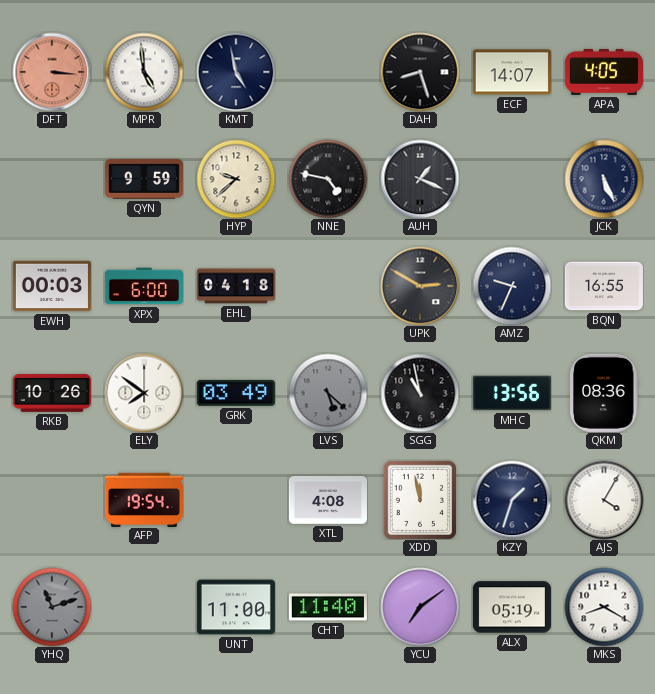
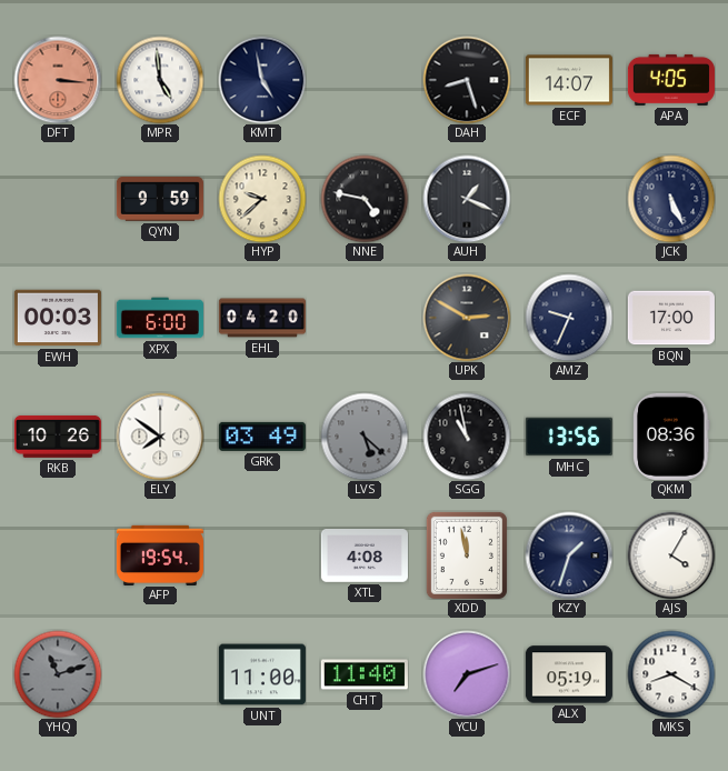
EHL: 04:18 -> 04:20
BQN: 16:55 -> 17:00
YCU: 7:09 -> 7:12
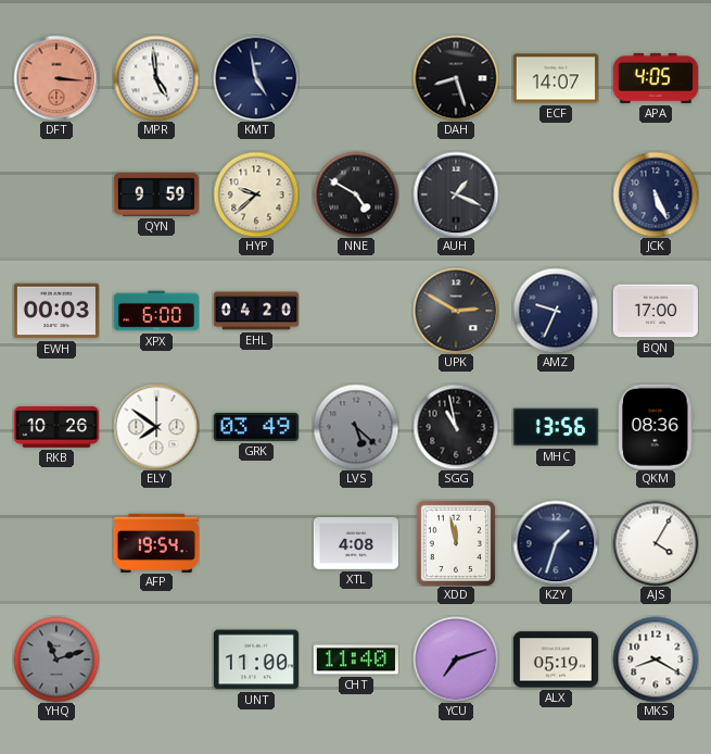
NNE: 4:47 -> 4:50
